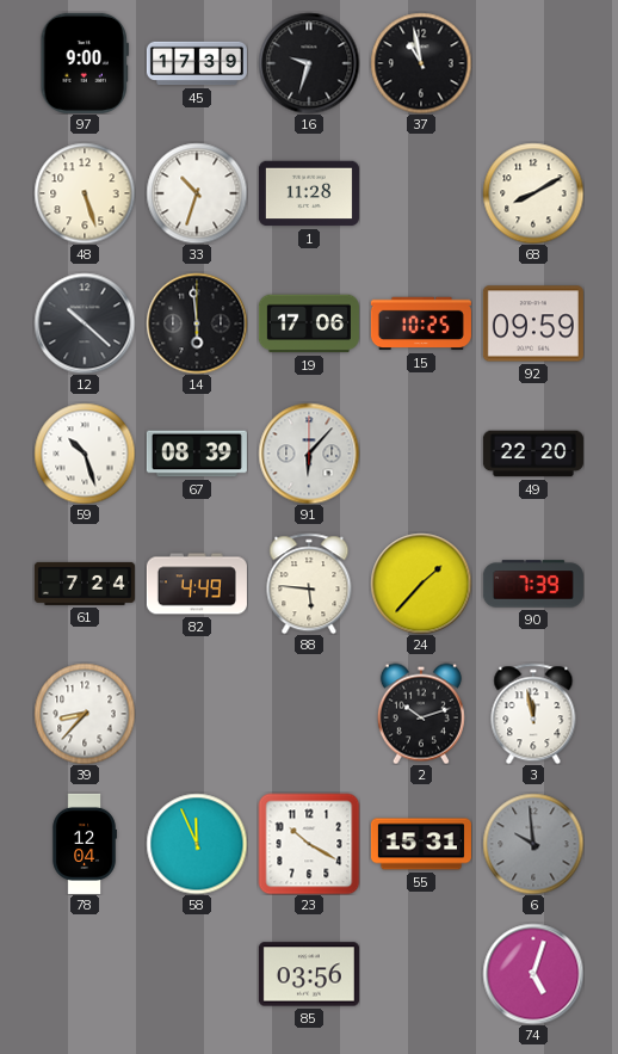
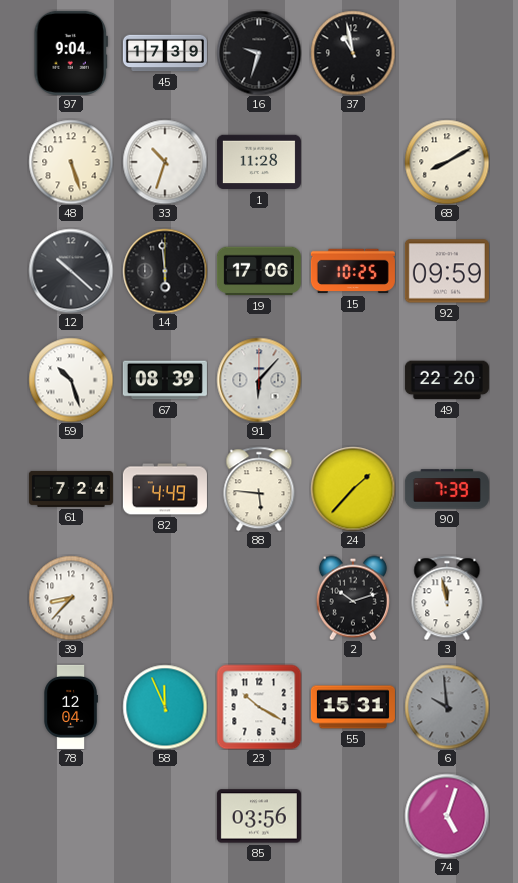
97: 9:00 -> 9:04
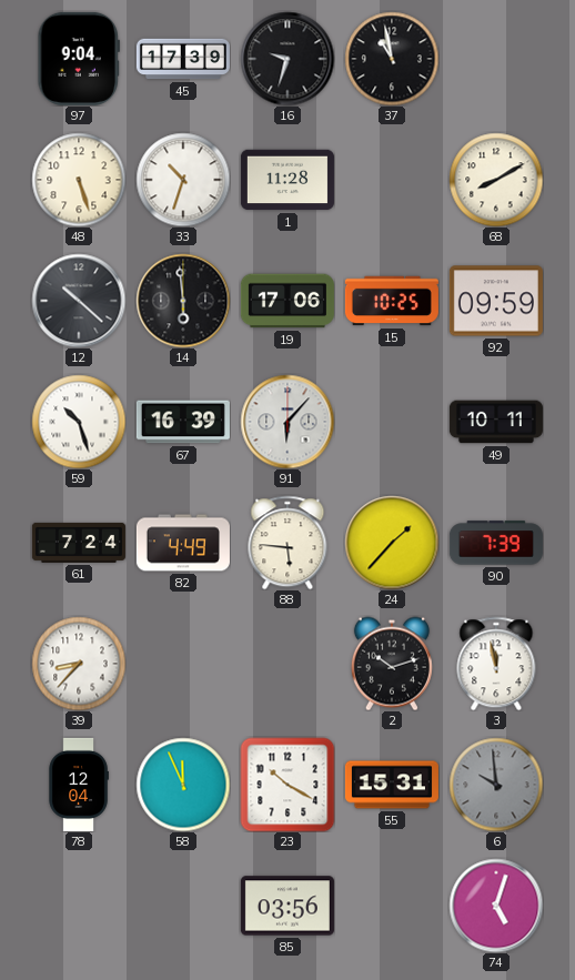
67: 08:39 -> 16:39
49: 22:20 -> 10:11
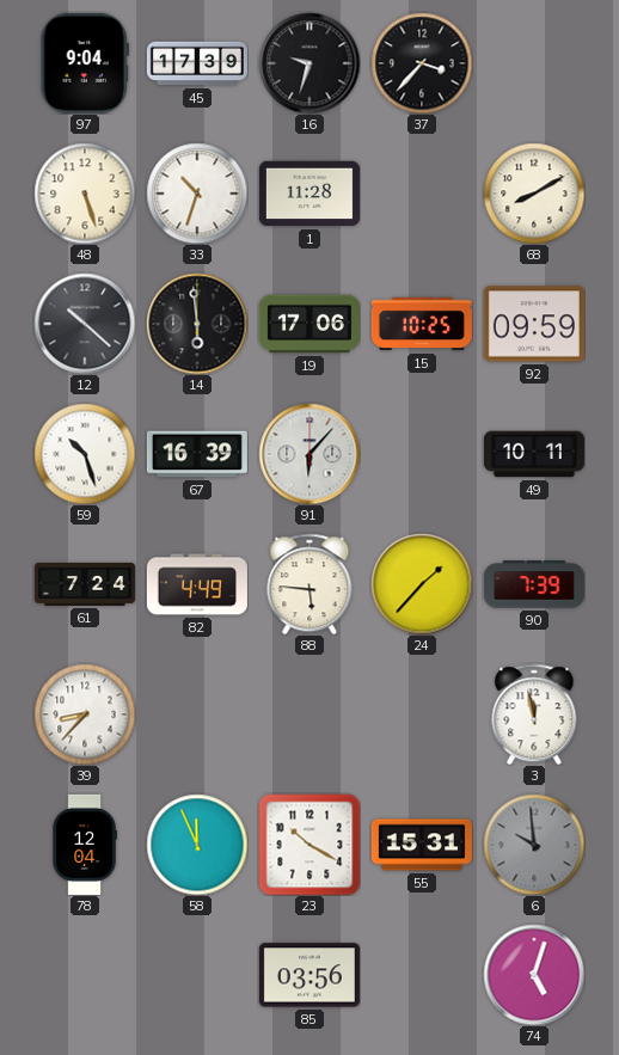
37: 10:58 -> 3:37
2: 10:12 -> none
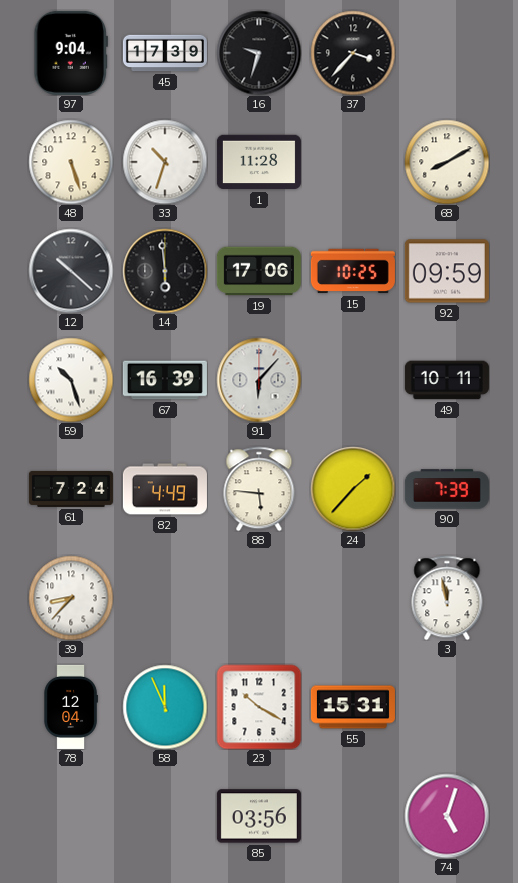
6: 9:59 -> none
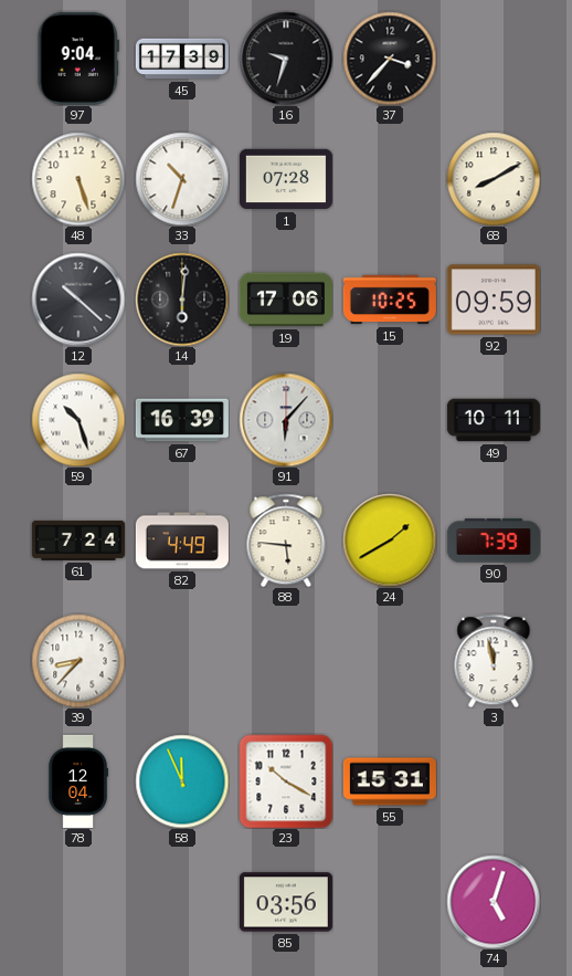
1: 11:28 -> 07:28
14: 5:59 -> 6:01
24: 1:37 -> 1:40
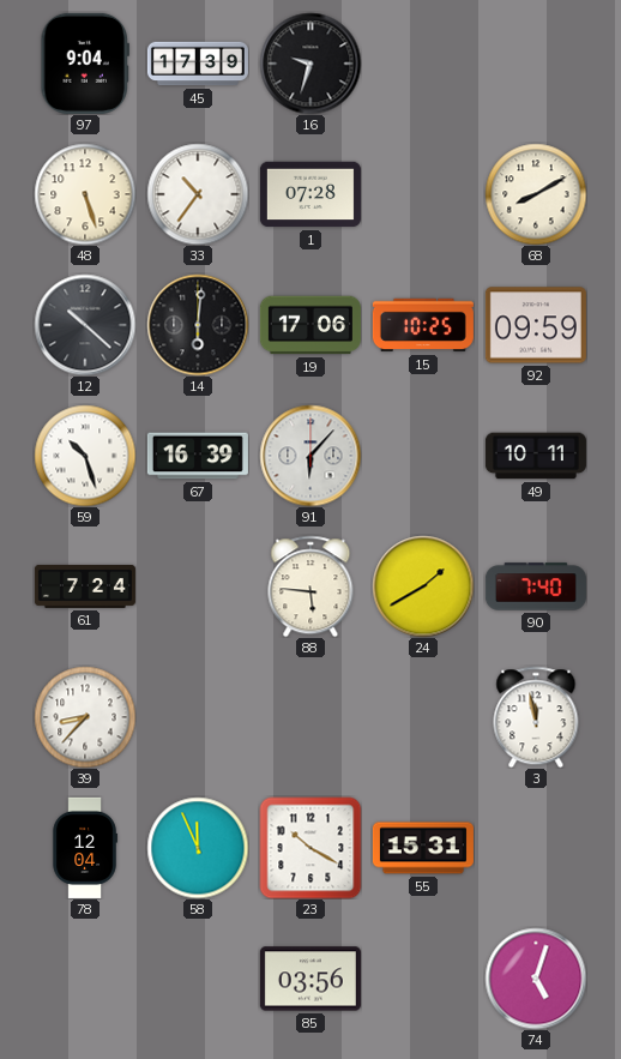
37: 3:37 -> none
33: 10:33 -> 10:36
82: 4:49 -> none
90: 7:39 -> 7:40
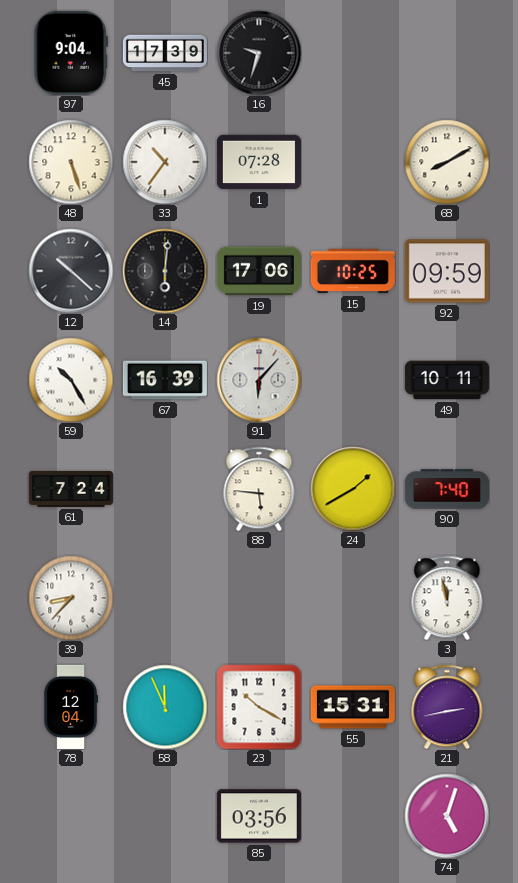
59: 10:27 -> 10:25
21: none -> 2:43
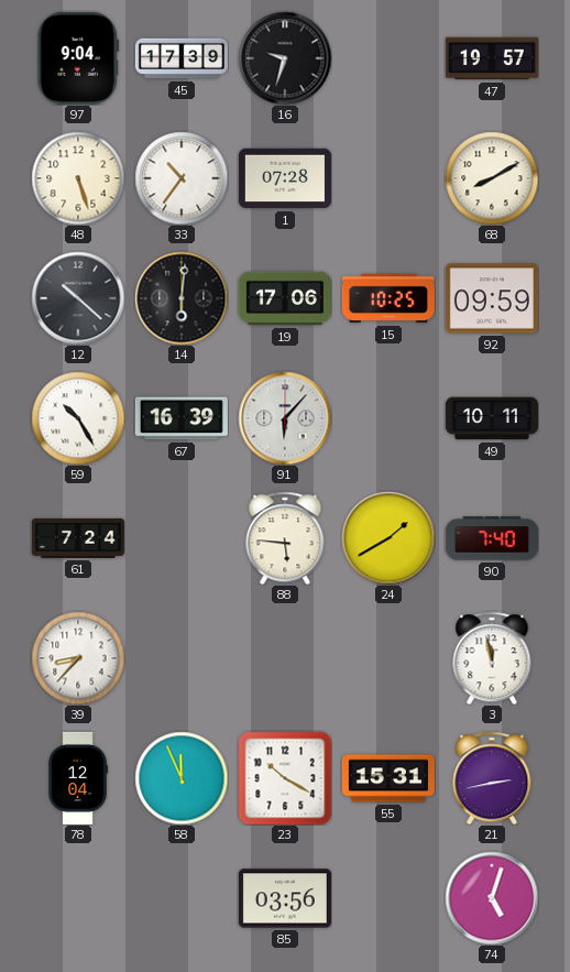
47: none -> 19:57
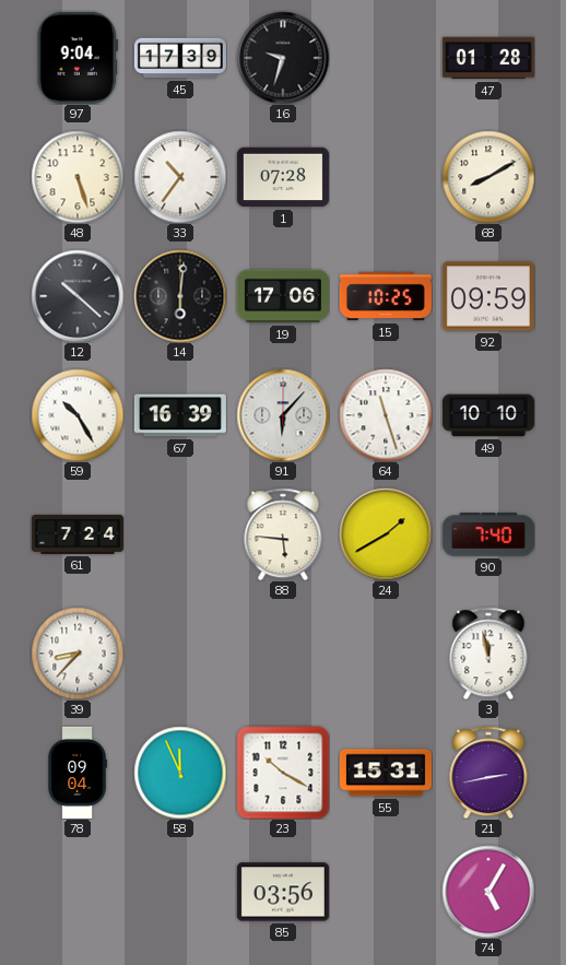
47: 19:57 -> 01:28
64: none -> 11:27
49: 10:11 -> 10:10
78: 12:04 -> 09:04
74: 5:03 -> 5:05
